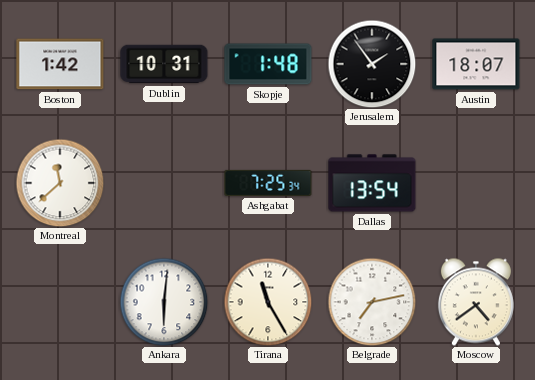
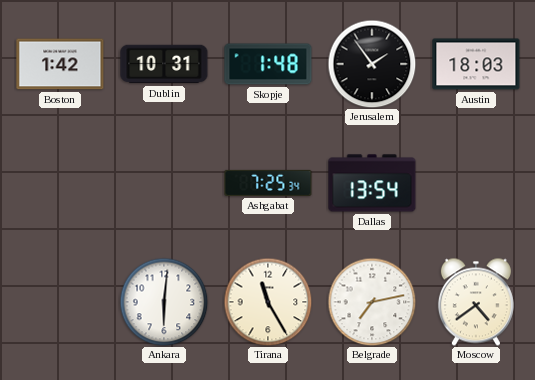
Austin: 18:07 -> 18:03
Montreal: 11:38 -> none
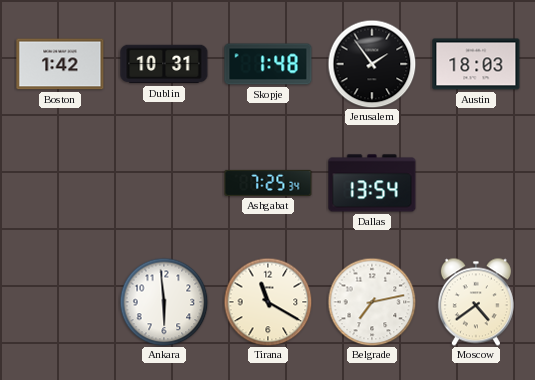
Ankara: 6:01 -> 5:59
Tirana: 11:25 -> 11:20
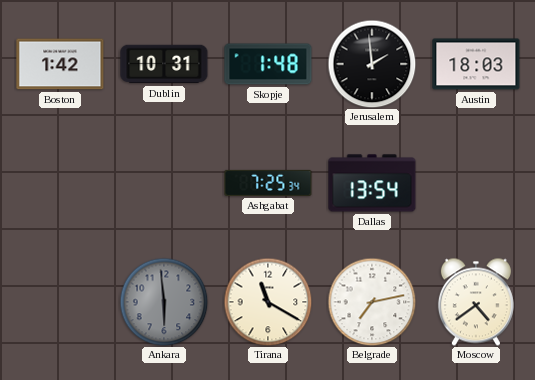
Jerusalem: 1:54 -> 1:59
Ankara dial: white -> grey
